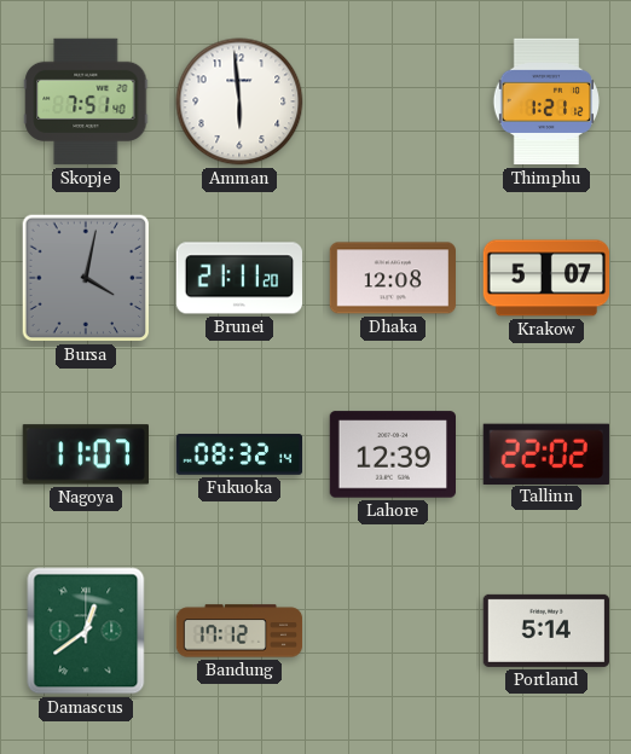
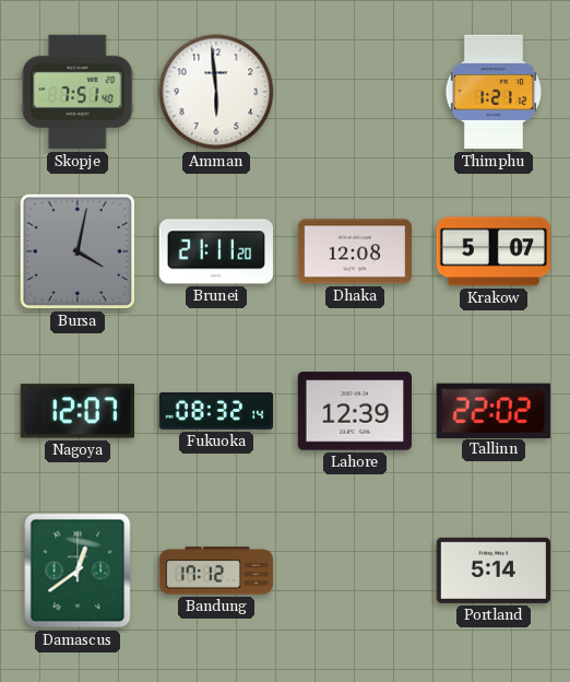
Nagoya: 11:07 -> 12:07
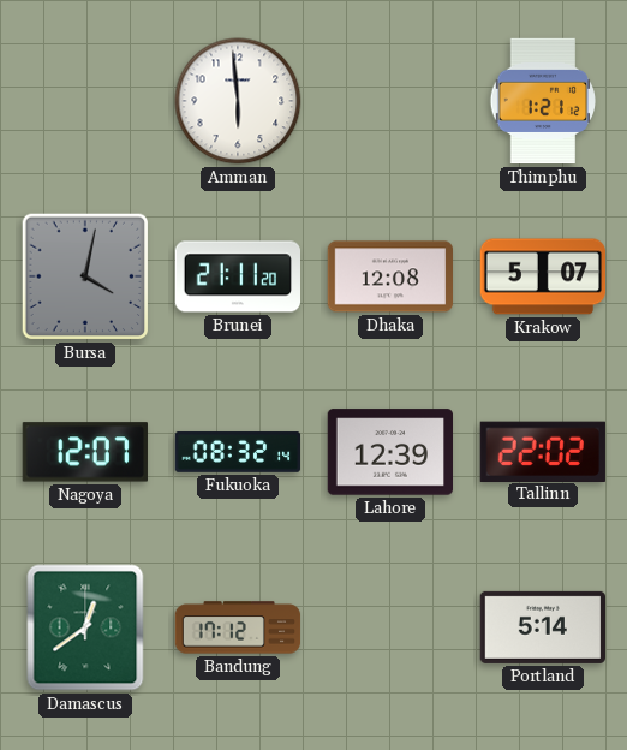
Skopje: 7:51 -> none
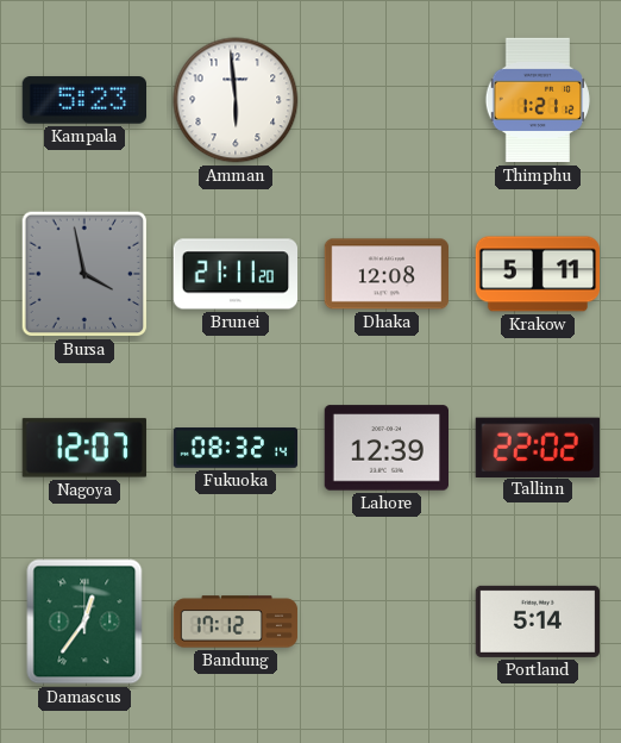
Kampala: none -> 5:23
Bursa: 4:02 -> 3:58
Krakow: 5:07 -> 5:11
Damascus: 12:39 -> 12:36
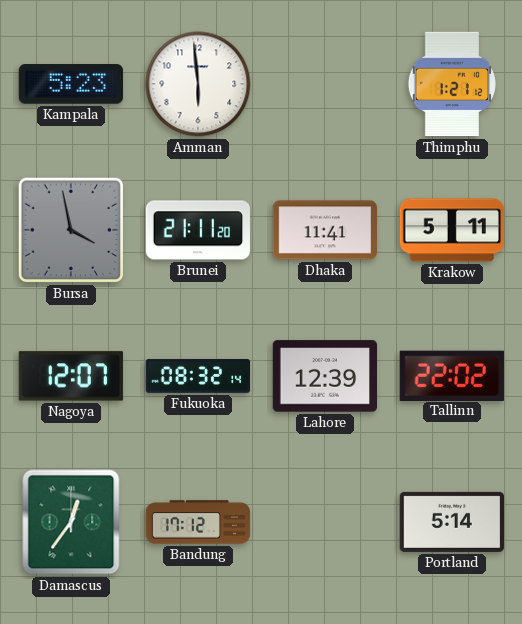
Dhaka: 12:08 -> 11:41
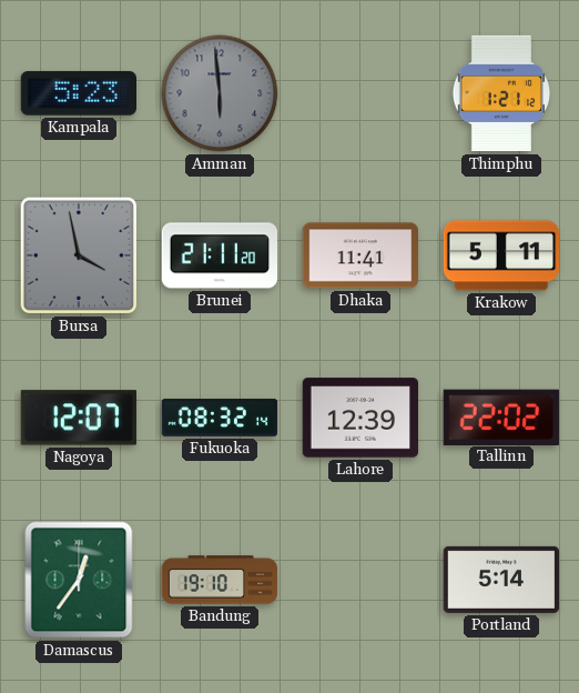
Amman dial: white -> grey
Bandung: 17:12 -> 19:10
